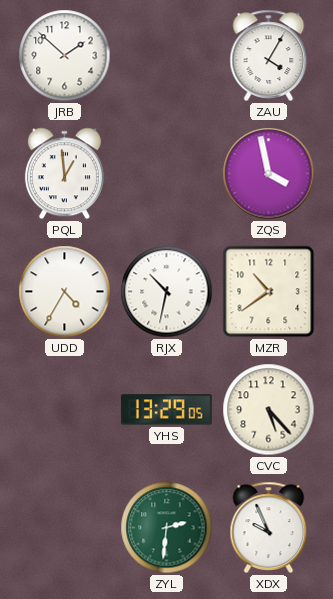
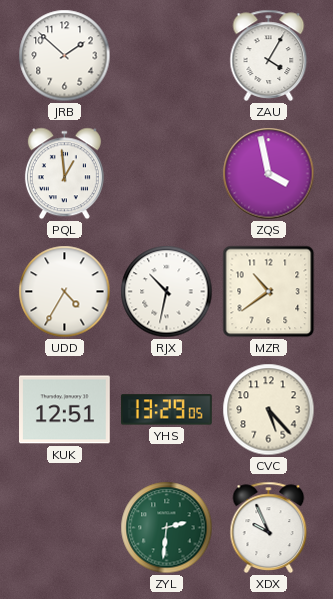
KUK: none -> 12:51
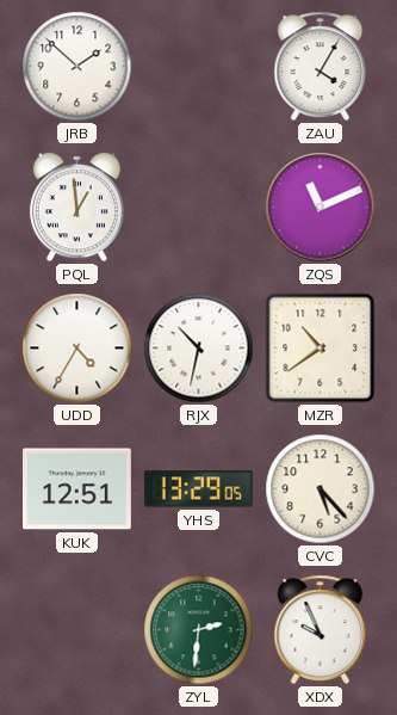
ZQS: 3:58 -> 11:11
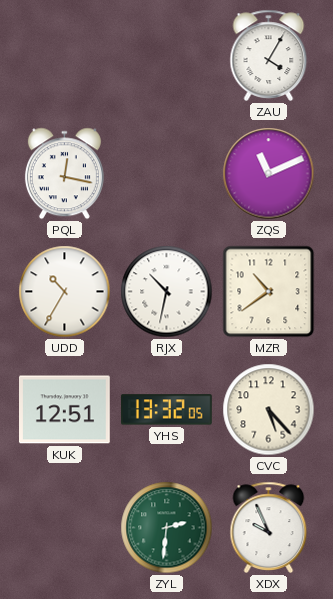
JRB: 1:52 -> none
PQL: 12:59 -> 12:17
UDD: 4:35 -> 10:35
YHS: 13:29 -> 13:32
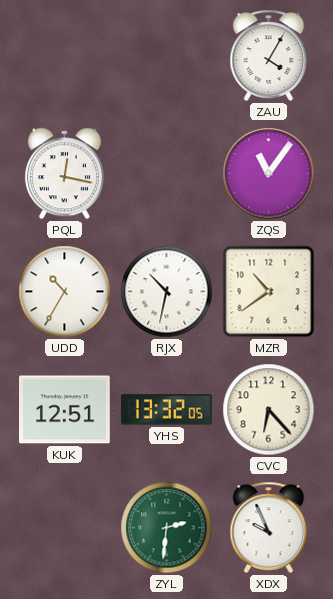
ZQS: 11:11 -> 11:06
CVC: 5:23 -> 6:23
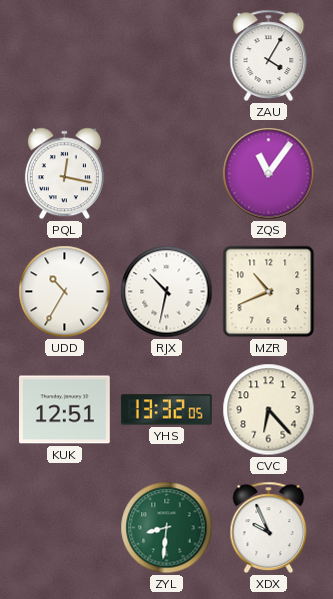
MZR: 10:39 -> 10:41
ZYL: 2:31 -> 8:31
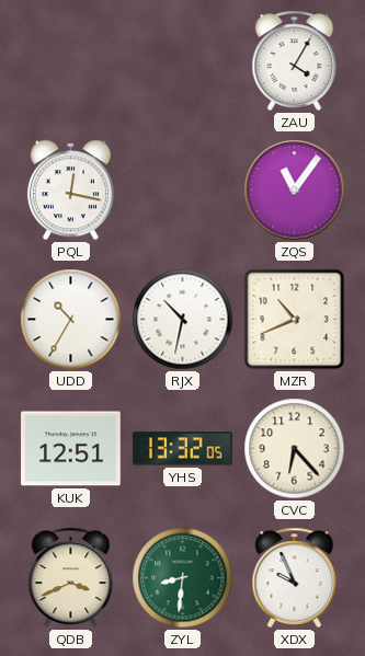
QDB: none -> 3:41
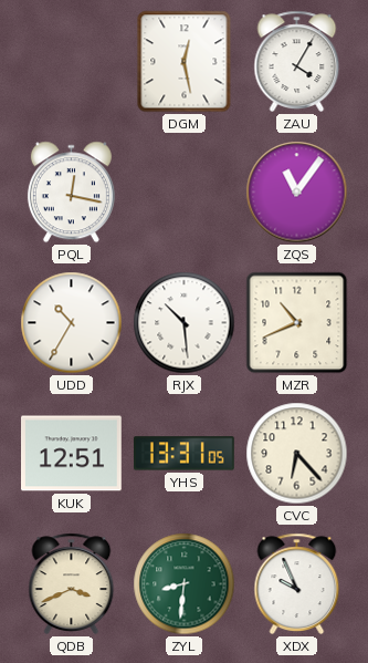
DGM: none -> 12:28
RJX: 10:32 -> 10:29
YHS: 13:32 -> 13:31
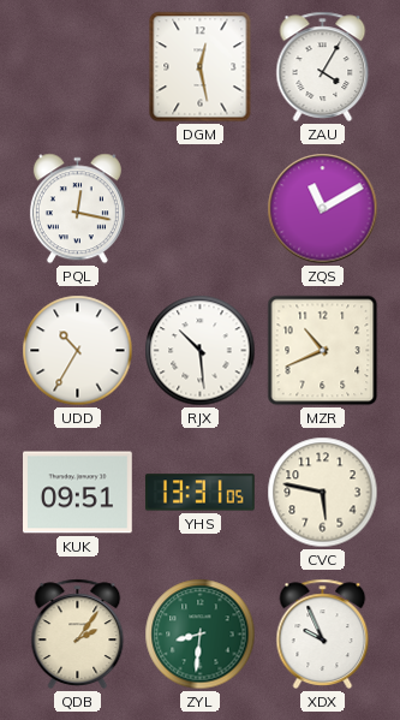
ZQS: 11:06 -> 11:10
KUK: 12:51 -> 09:51
CVC: 6:23 -> 5:47
QDB: 3:41 -> 2:06
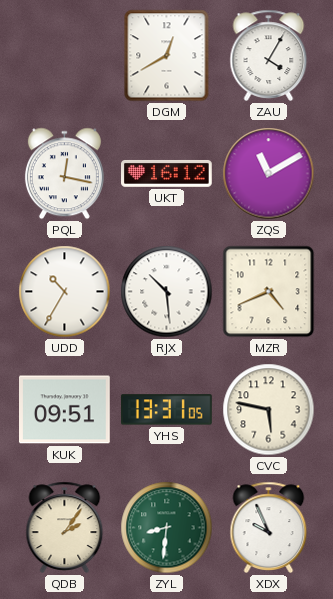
DGM: 12:28 -> 12:40
UKT: none -> 16:12
MZR: 10:41 -> 4:41
